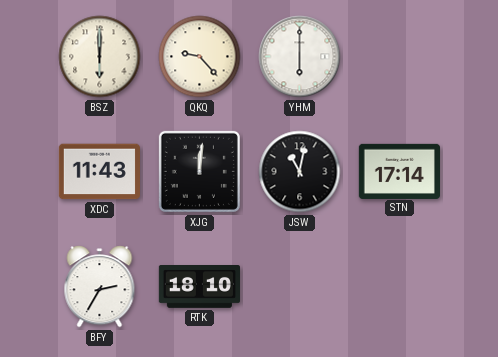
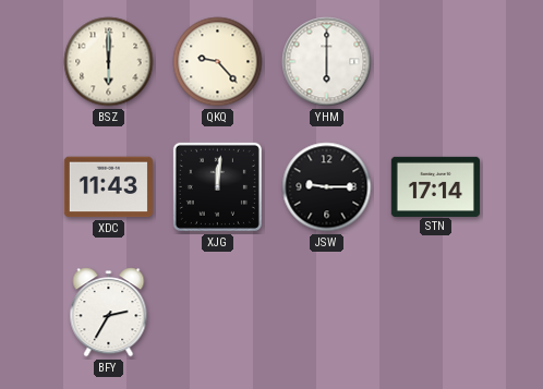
JSW: 11:02 -> 9:15
RTK: 18:10 -> none
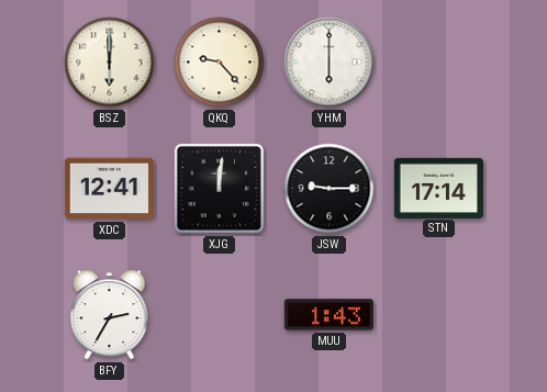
XDC: 11:43 -> 12:41
MUU: none -> 1:43
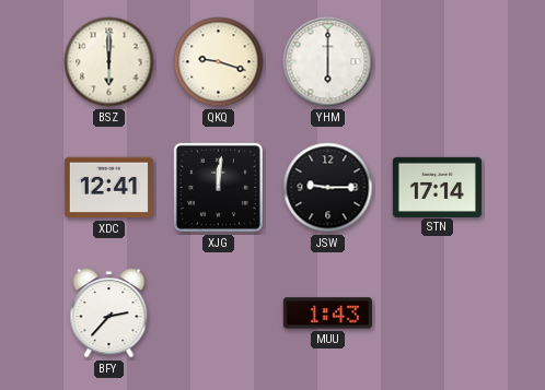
QKQ: 9:23 -> 9:18
BFY: 2:35 -> 2:37
